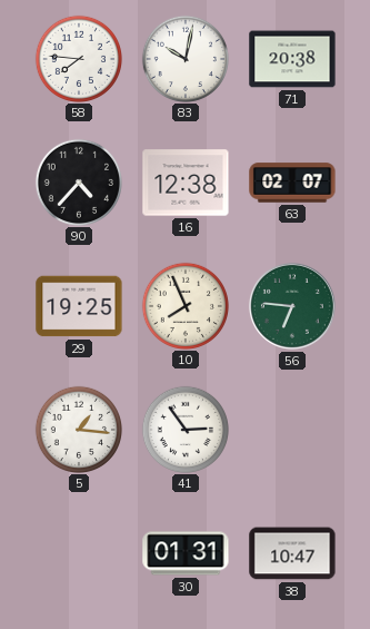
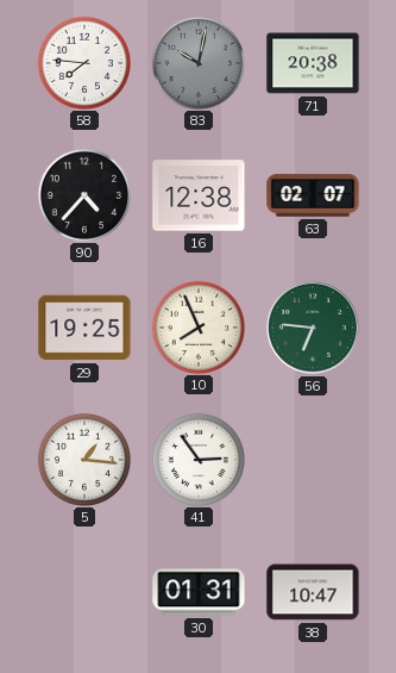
83 dial: white -> grey
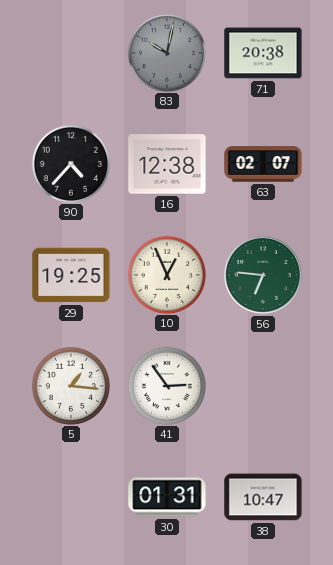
58: 7:46 -> none
10: 7:56 -> 12:56
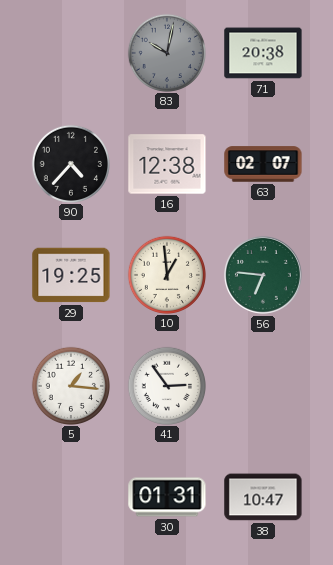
10: 12:56 -> 12:59
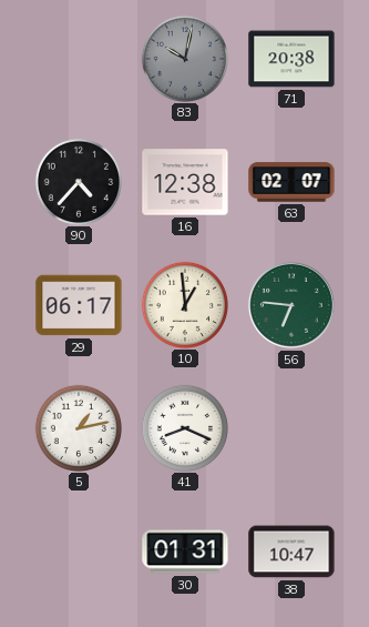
29: 19:25 -> 06:17
5: 1:16 -> 1:13
41: 2:54 -> 8:19
